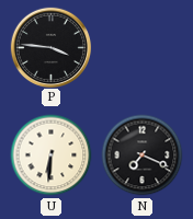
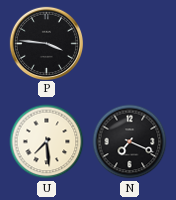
U: 6:31 -> 7:29
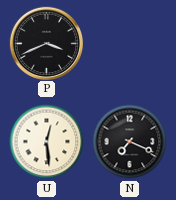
P: 3:46 -> 3:41
U: 7:29 -> 12:29
